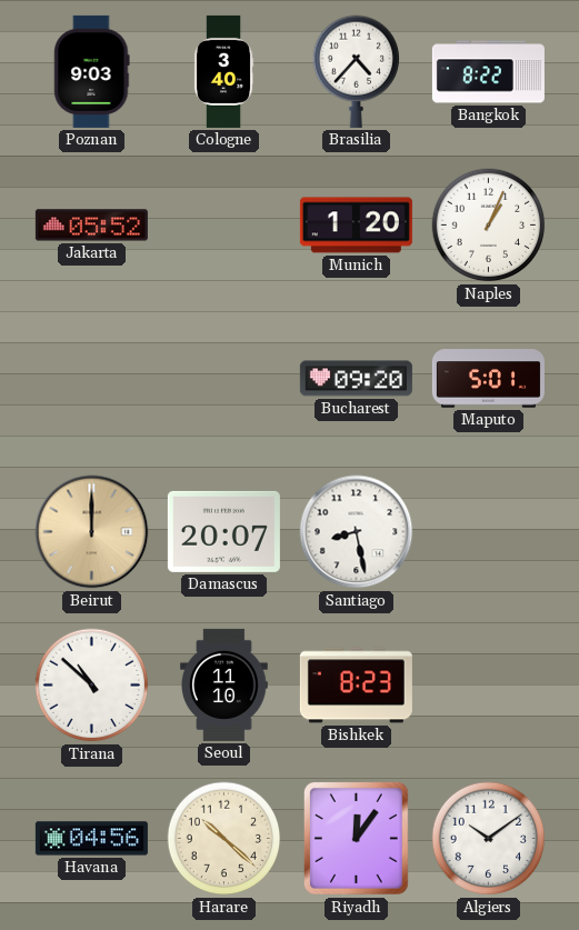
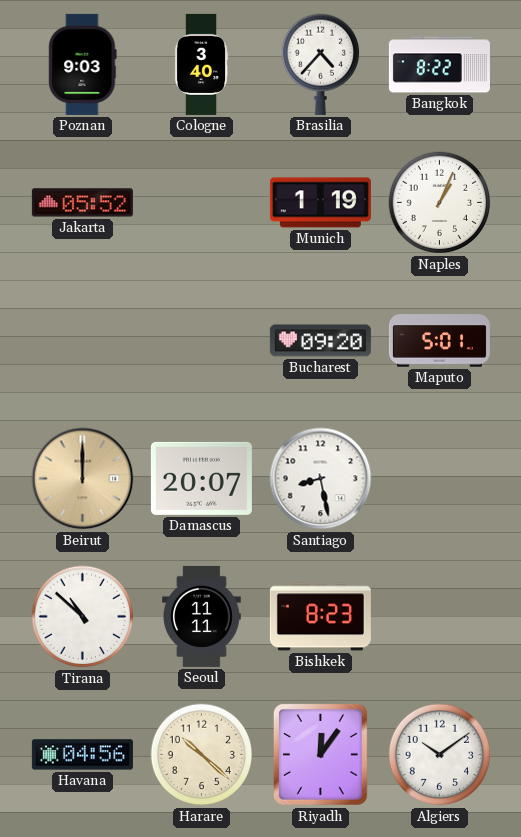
Munich: 1:20 -> 1:19
Seoul: 11:10 -> 11:11
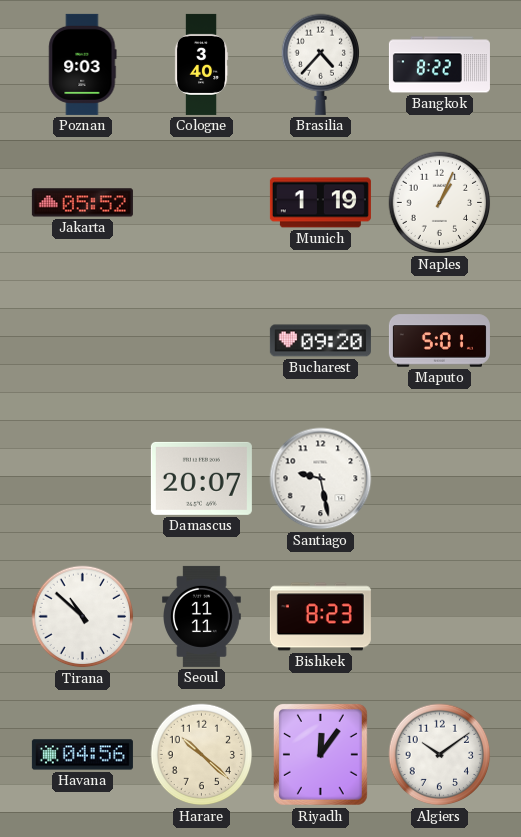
Beirut: 12:00 -> none
Santiago: 8:28 -> 9:28
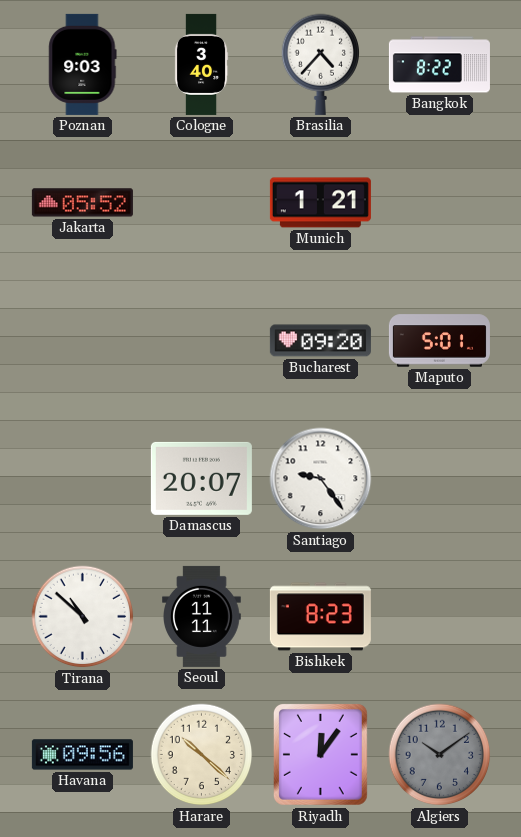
Munich: 1:19 -> 1:21
Naples: 1:04 -> none
Santiago: 9:28 -> 9:24
Havana: 04:56 -> 09:56
Algiers dial: white -> grey
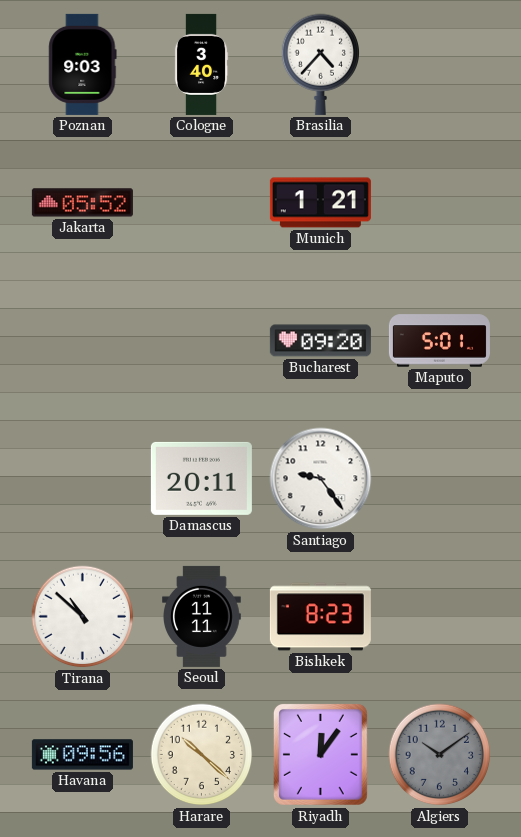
Bangkok: 8:22 -> none
Damascus: 20:07 -> 20:11
